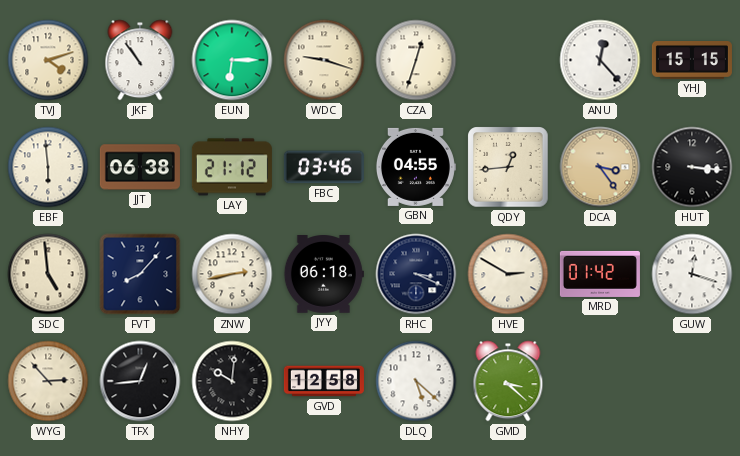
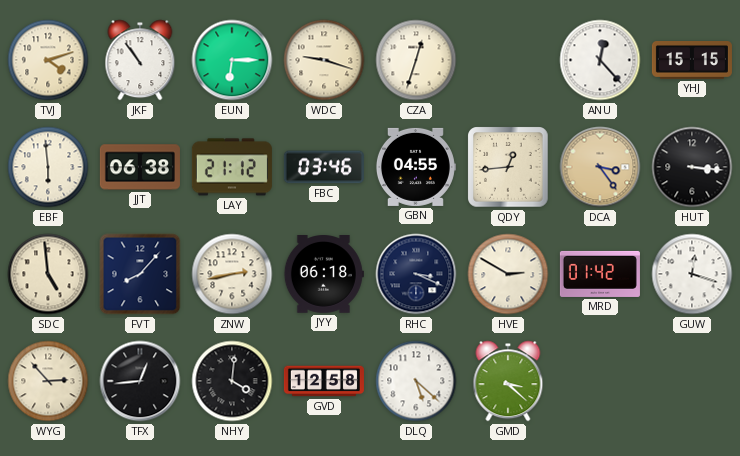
NHY: 10:01 -> 4:01
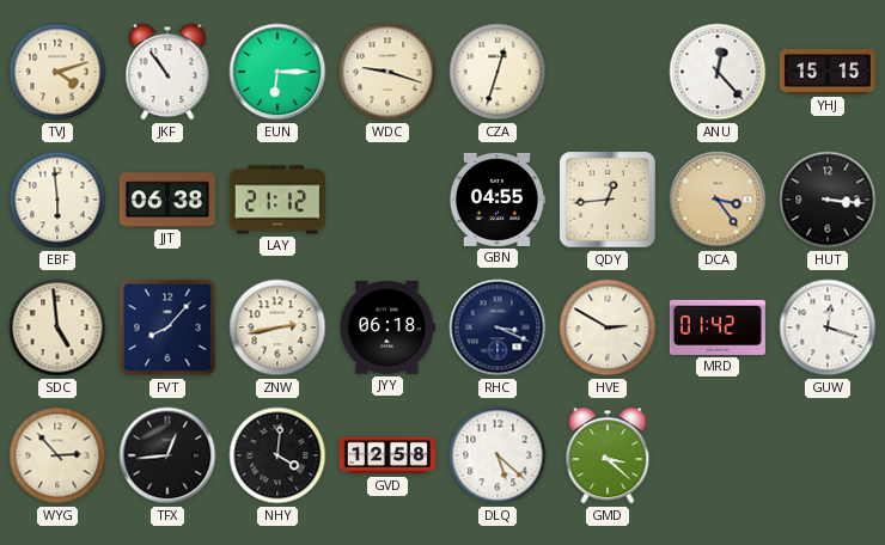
FBC: 03:46 -> none
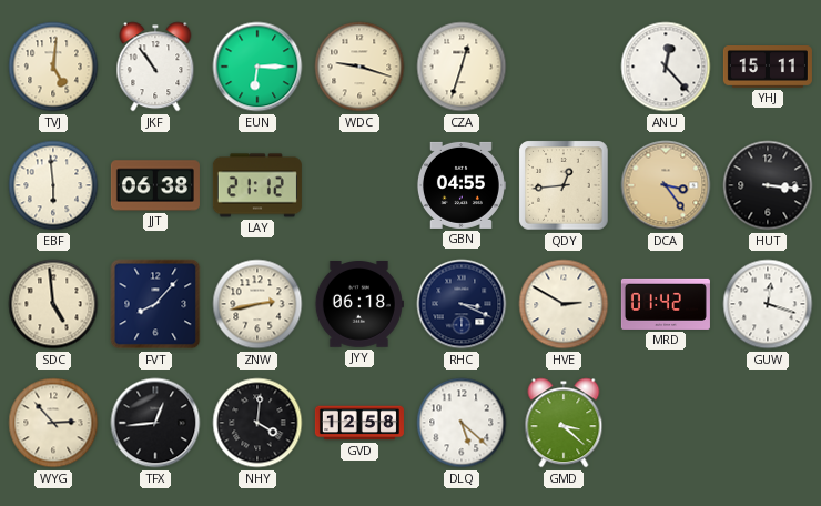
TVJ: 4:12 -> 5:01
YHJ: 15:15 -> 15:11
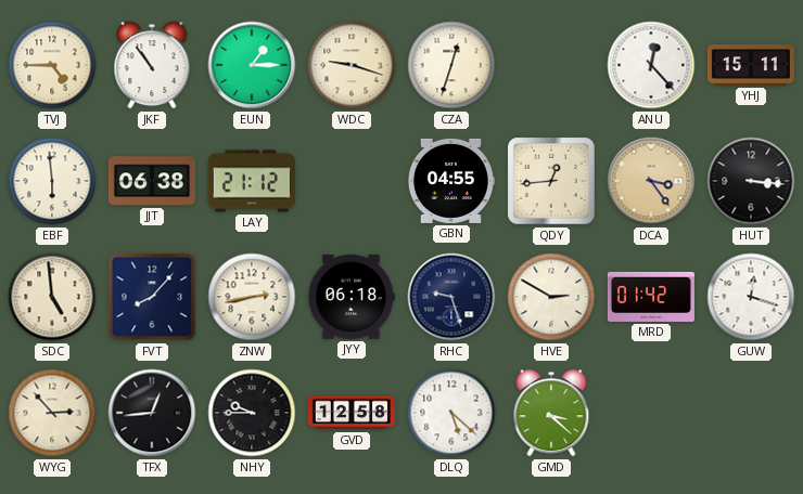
TVJ: 5:01 -> 4:45
EUN: 6:15 -> 1:15
RHC: 3:19 -> 9:27
NHY: 4:01 -> 9:45
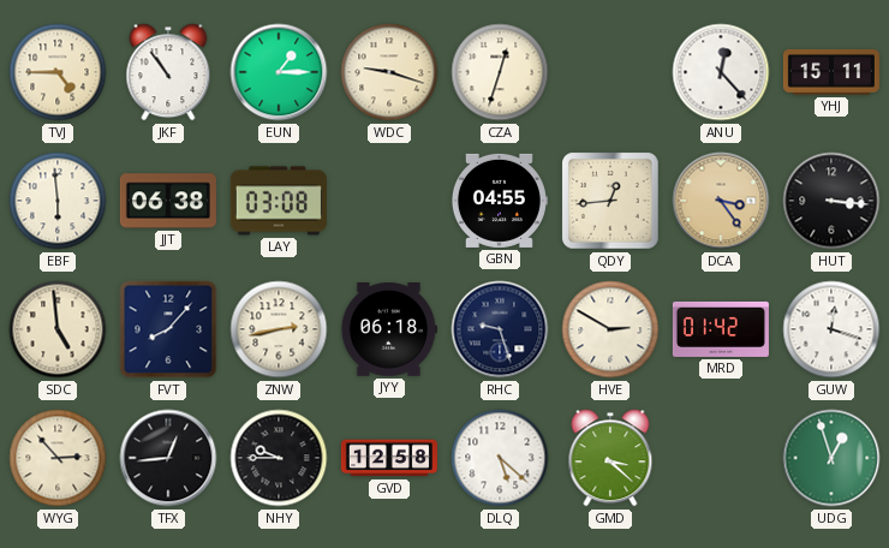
LAY: 21:12 -> 03:08
UDG: none -> 12:57
